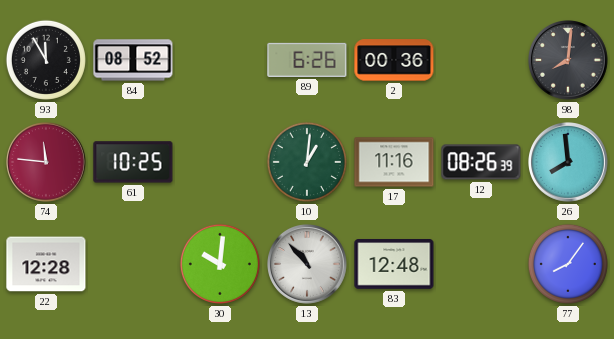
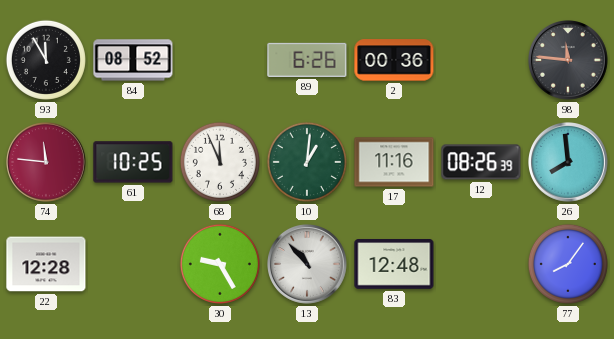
98: 8:01 -> 11:46
68: none -> 11:56
30: 10:01 -> 9:25
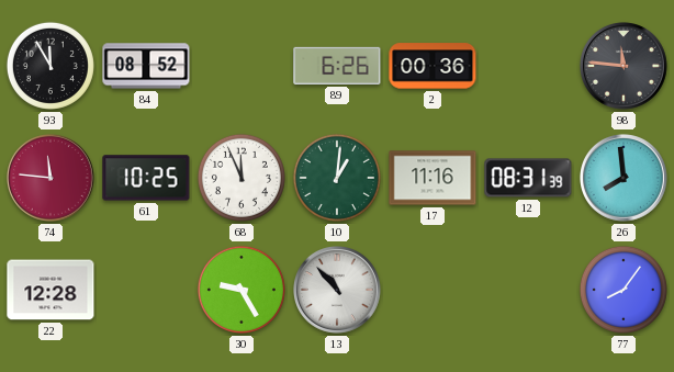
12: 08:26 -> 08:31
83: 12:48 -> none
